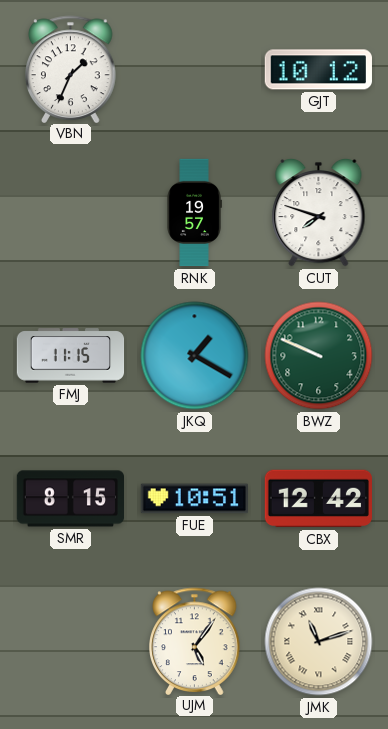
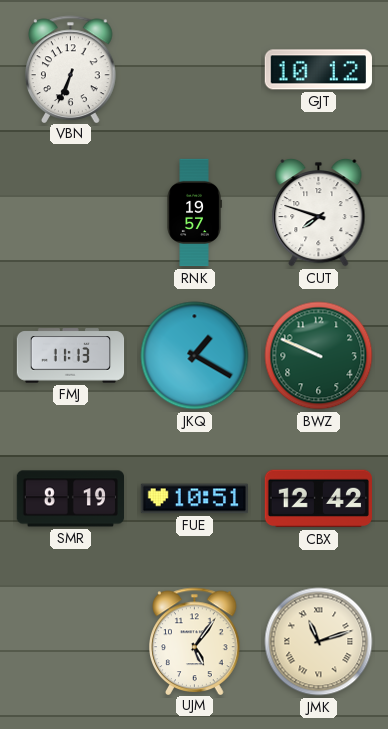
VBN: 1:34 -> 6:34
FMJ: 11:15 -> 11:13
SMR: 8:15 -> 8:19
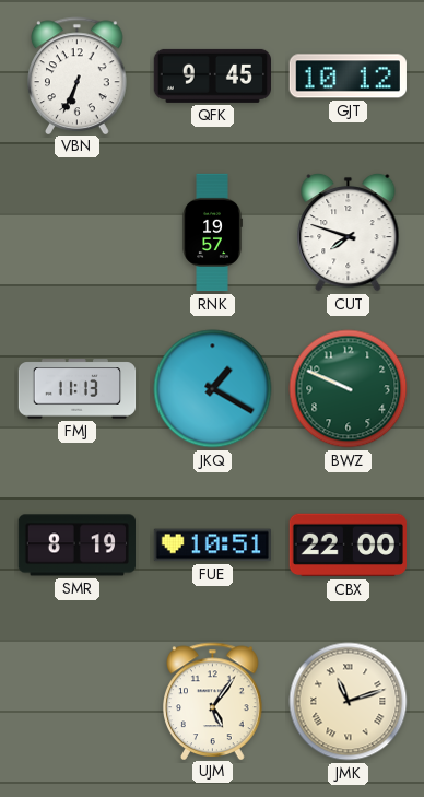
QFK: none -> 9:45
CBX: 12:42 -> 22:00
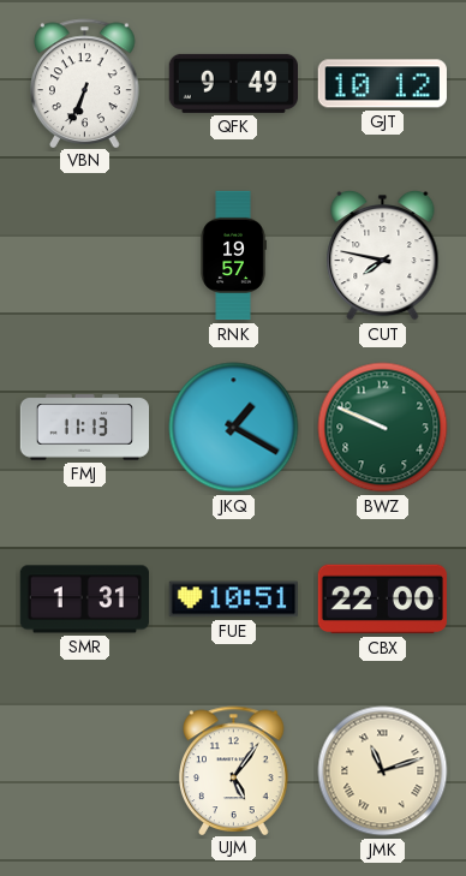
QFK: 9:45 -> 9:49
CUT: 7:48 -> 7:47
SMR: 8:19 -> 1:31
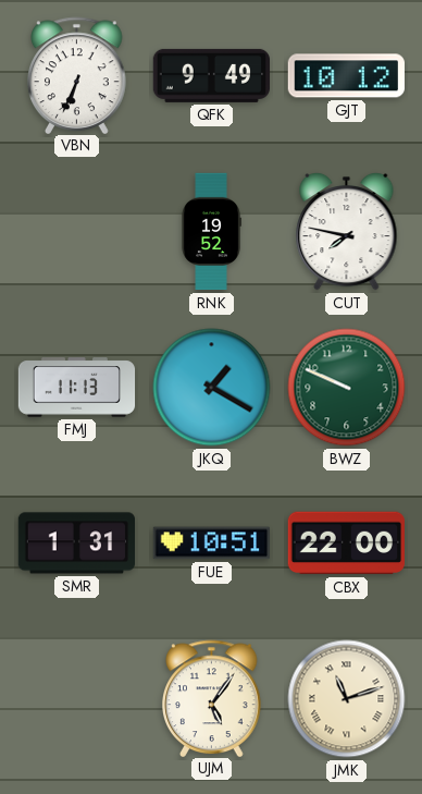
RNK: 19:57 -> 19:52
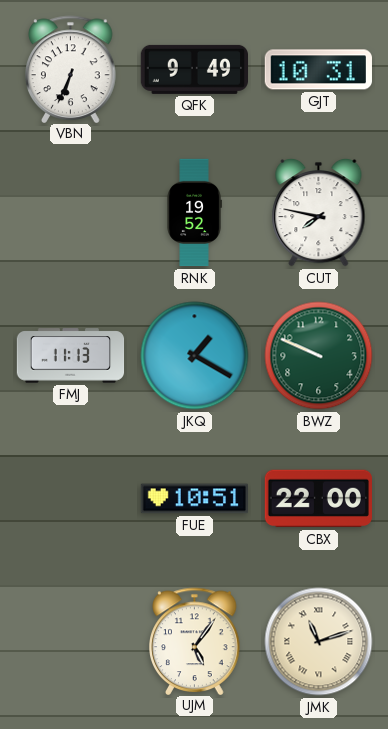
GJT: 10:12 -> 10:31
SMR: 1:31 -> none
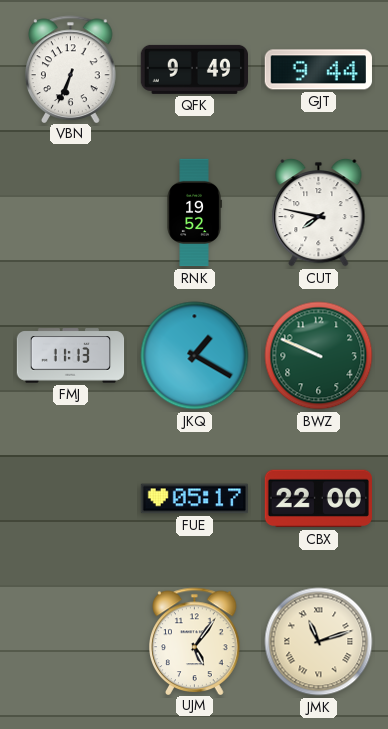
GJT: 10:31 -> 9:44
FUE: 10:51 -> 05:17
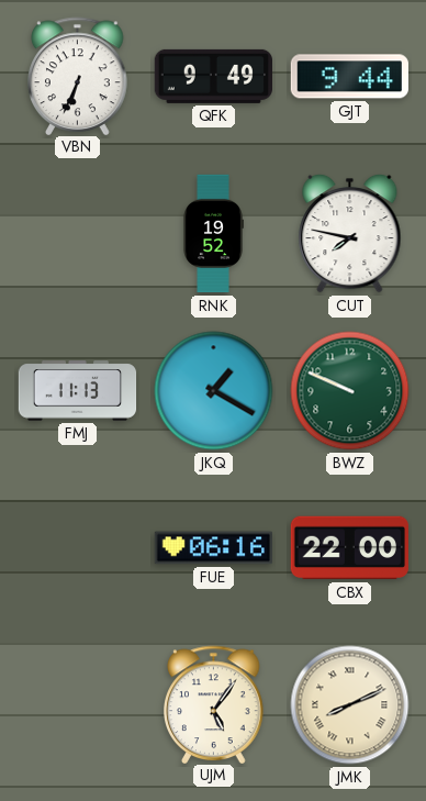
FUE: 05:17 -> 06:16
JMK: 11:12 -> 8:11
